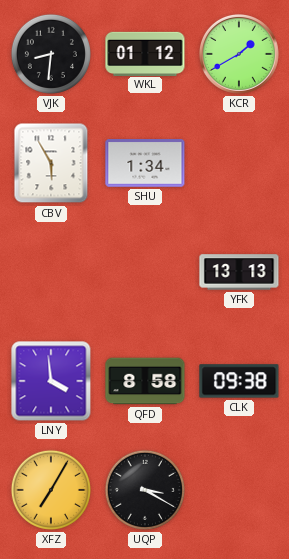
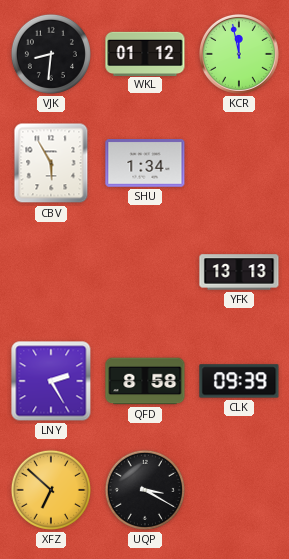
KCR: 1:40 -> 11:58
LNY: 3:59 -> 2:25
CLK: 09:38 -> 09:39
XFZ: 7:05 -> 6:52
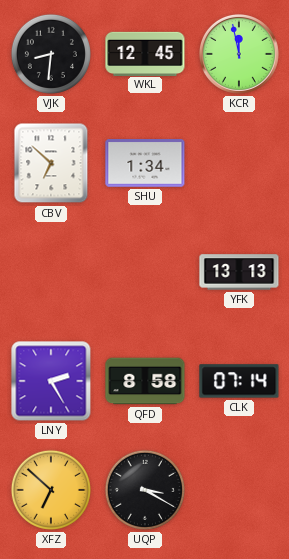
WKL: 01:12 -> 12:45
CBV: 5:55 -> 6:52
CLK: 09:39 -> 07:14
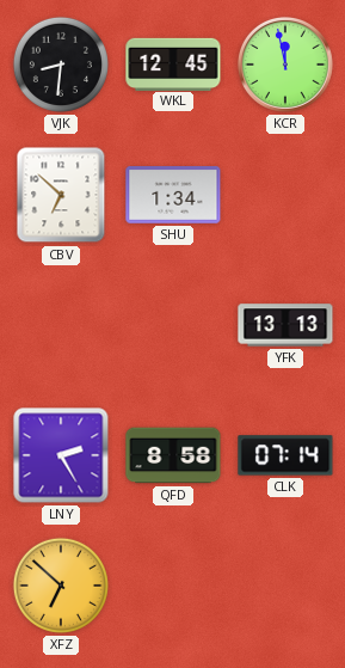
UQP: 3:20 -> none
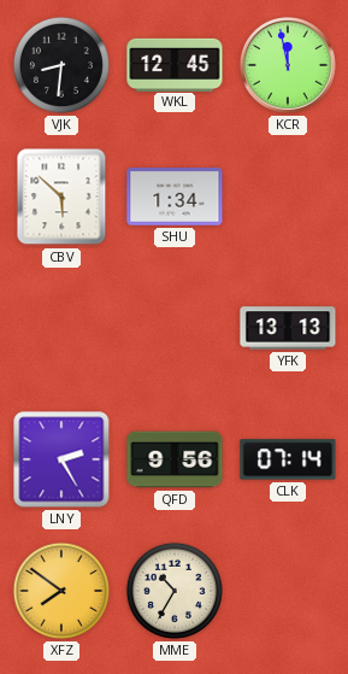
CBV: 6:52 -> 5:52
QFD: 8:58 -> 9:56
XFZ: 6:52 -> 7:51
MME: none -> 10:35
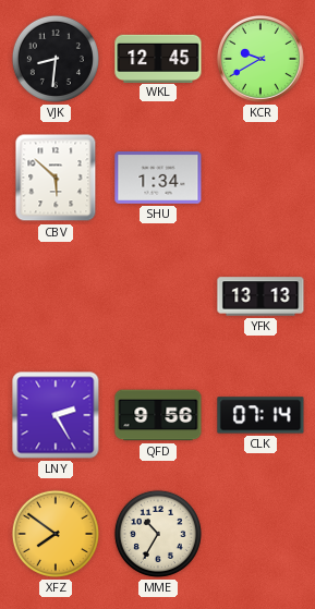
KCR: 11:58 -> 9:40
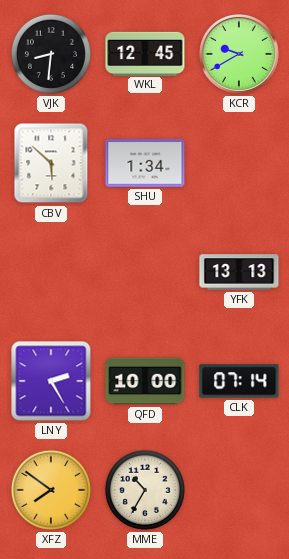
QFD: 9:56 -> 10:00
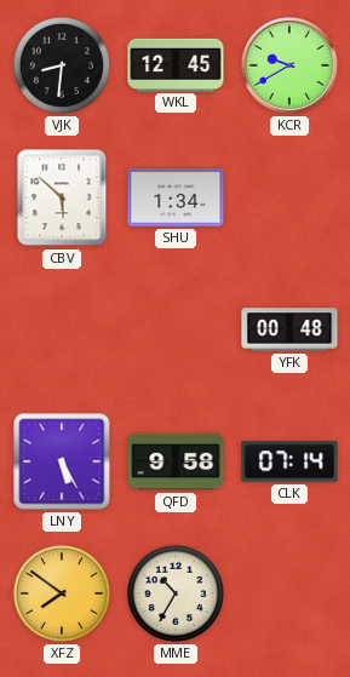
YFK: 13:13 -> 00:48
LNY: 2:25 -> 5:25
QFD: 10:00 -> 9:58
